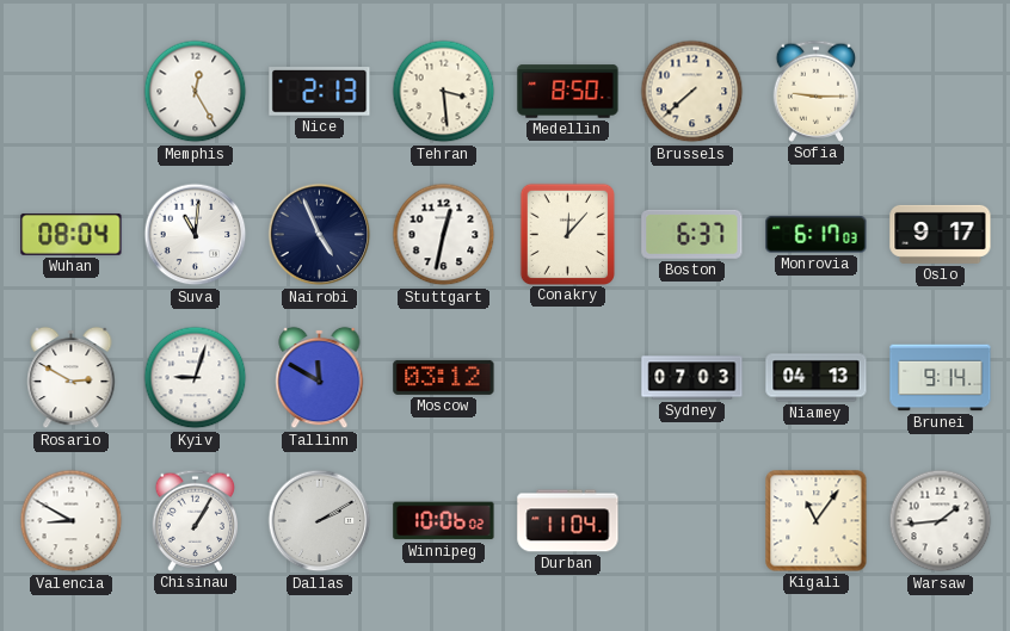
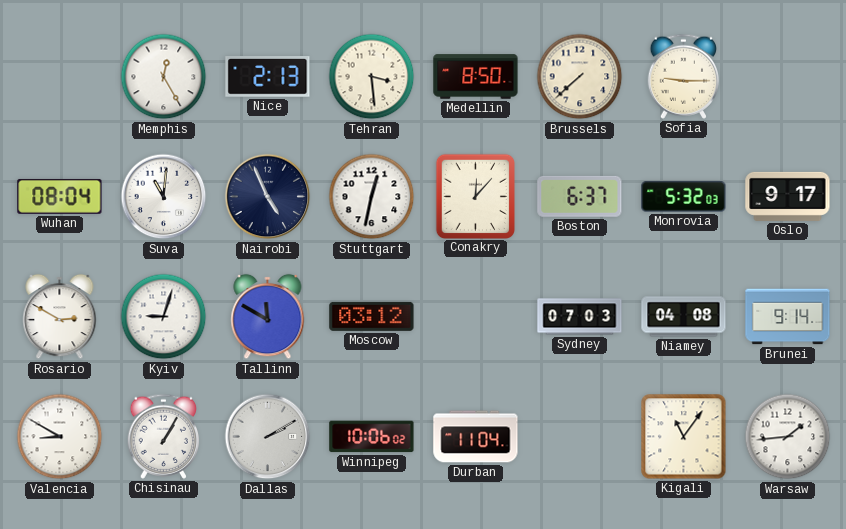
Monrovia: 6:17 -> 5:32
Niamey: 04:13 -> 04:08
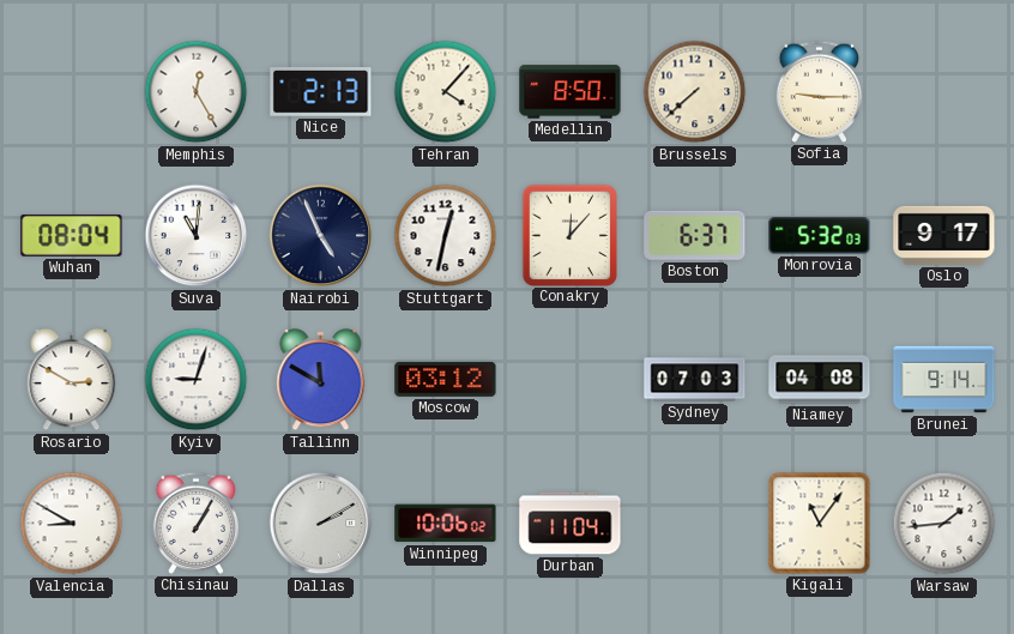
Tehran: 3:29 -> 4:07
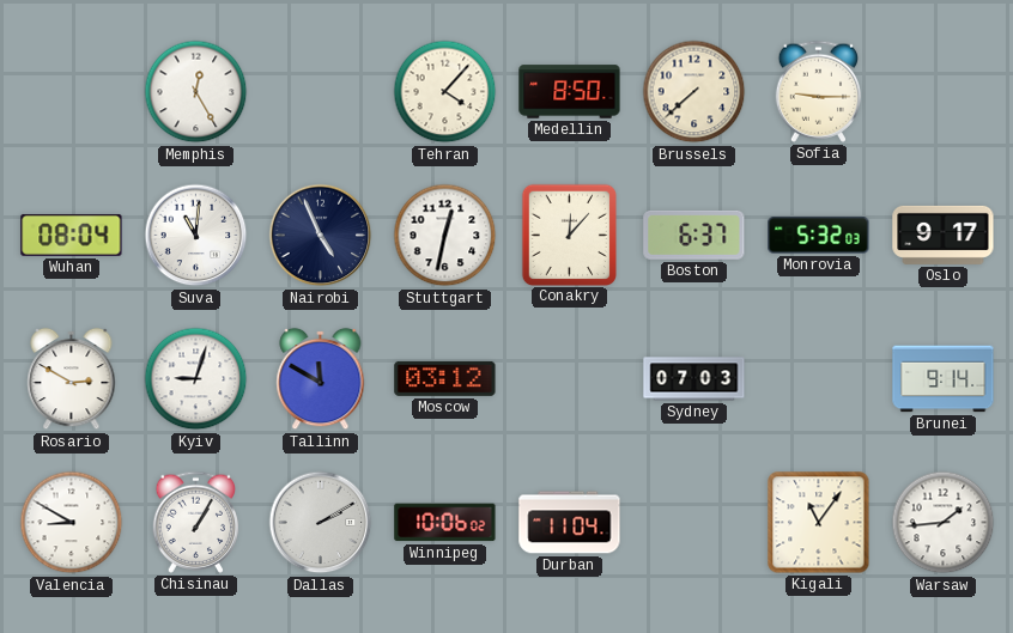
Nice: 2:13 -> none
Niamey: 04:08 -> none
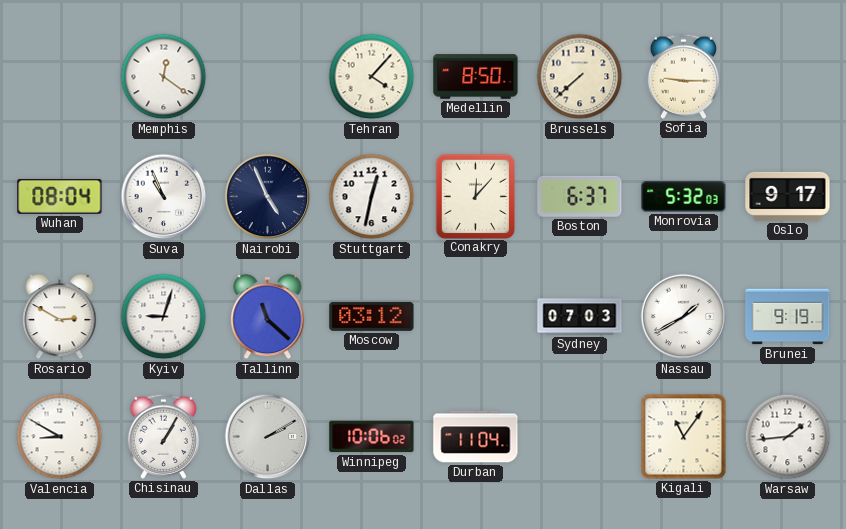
Memphis: 12:25 -> 12:21
Suva: 11:01 -> 10:56
Tallinn: 11:50 -> 11:22
Nassau: none -> 1:40
Brunei: 9:14 -> 9:19
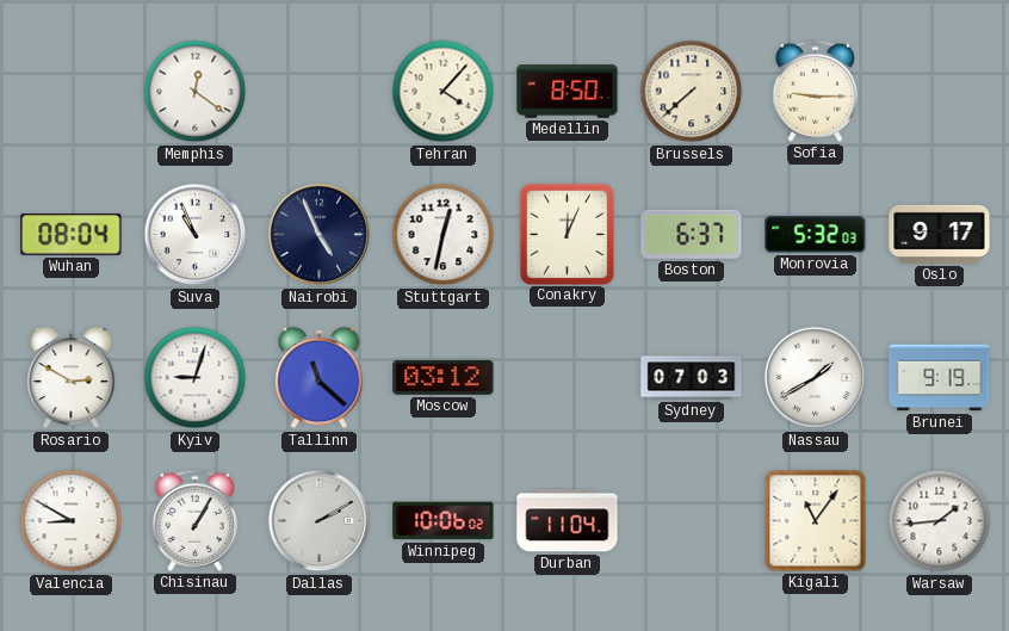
Conakry: 12:07 -> 12:04
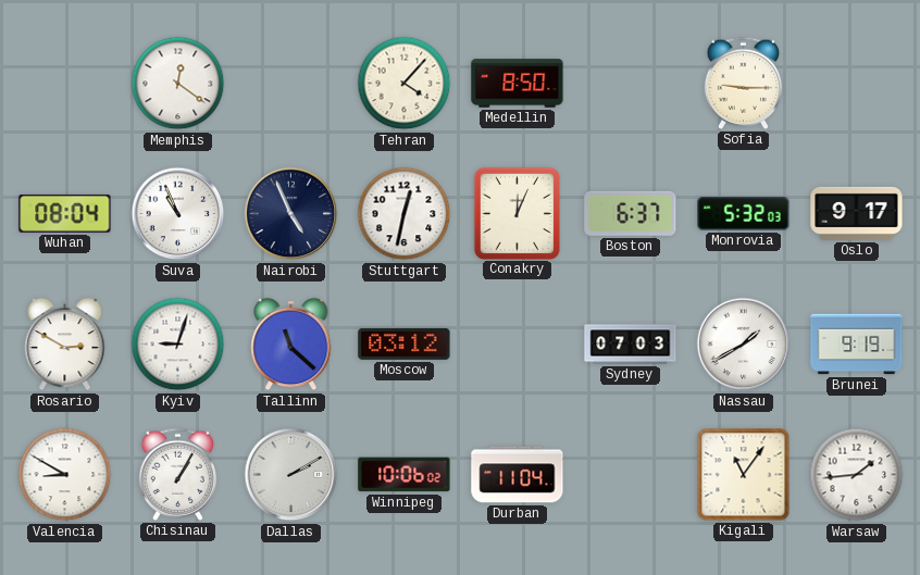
Brussels: 7:38 -> none
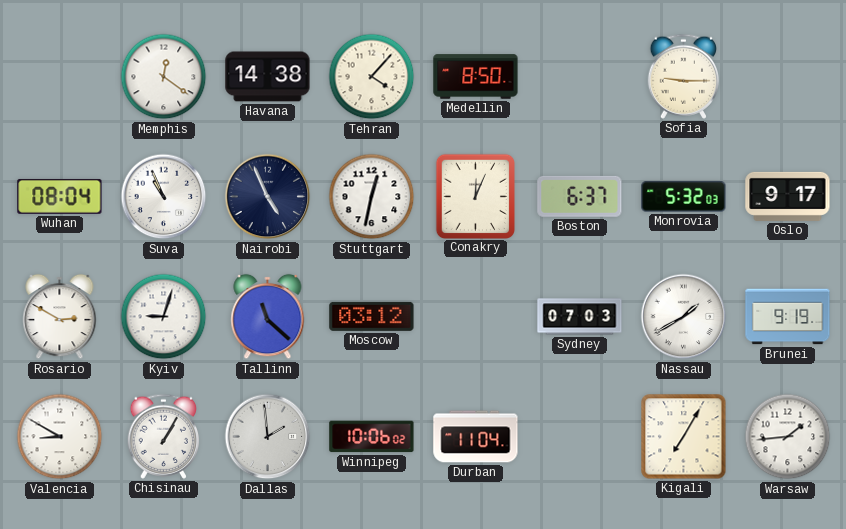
Havana: none -> 14:38
Dallas: 2:10 -> 1:59
Kigali: 11:06 -> 7:05
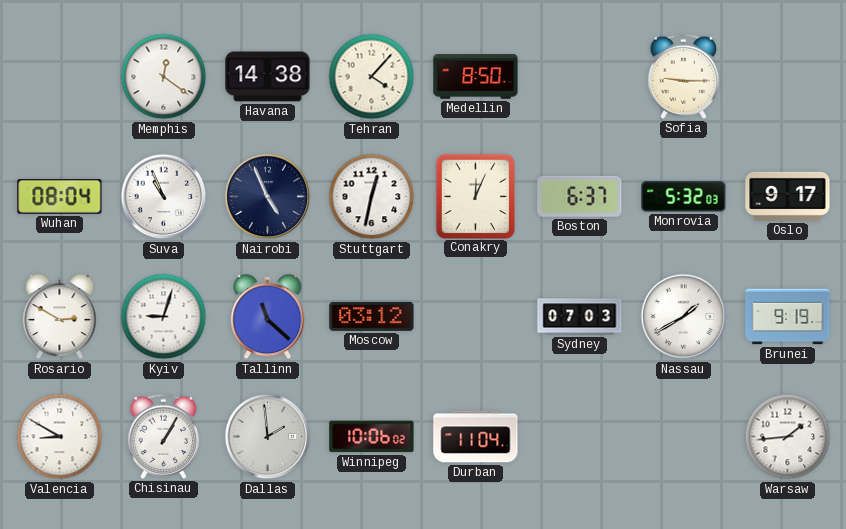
Kigali: 7:05 -> none
